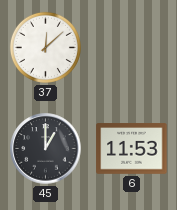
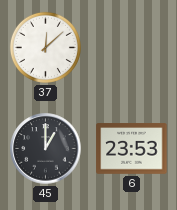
6: 11:53 -> 23:53
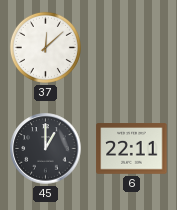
6: 23:53 -> 22:11
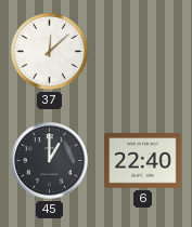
6: 22:11 -> 22:40
